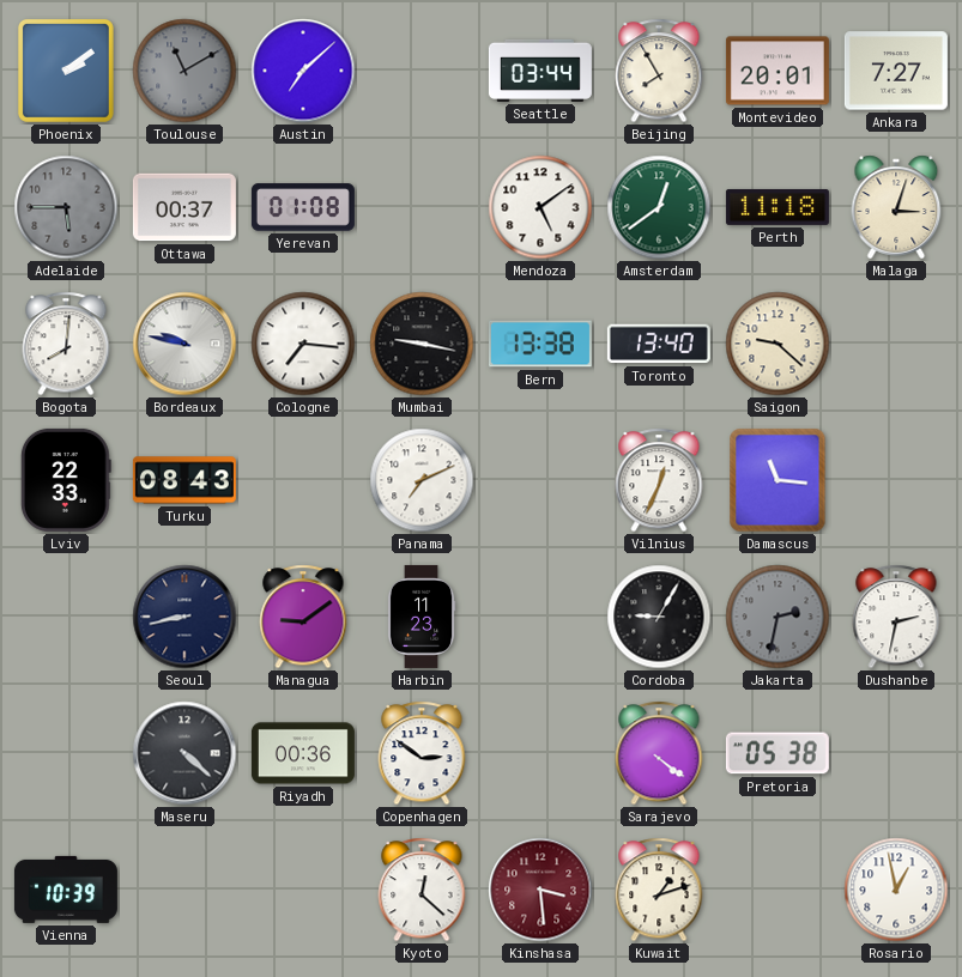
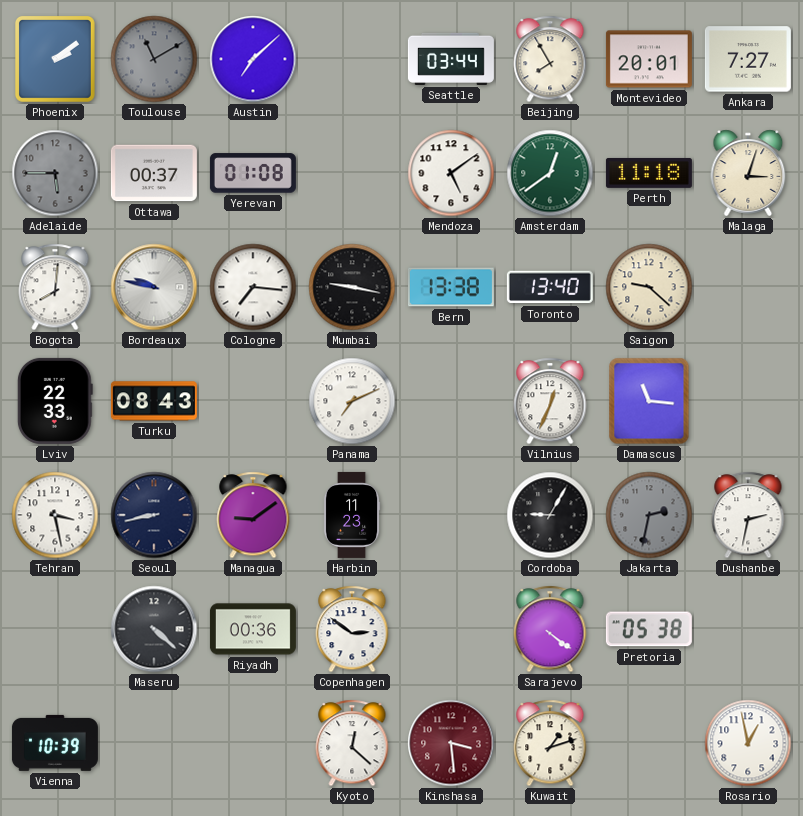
Tehran: none -> 3:28
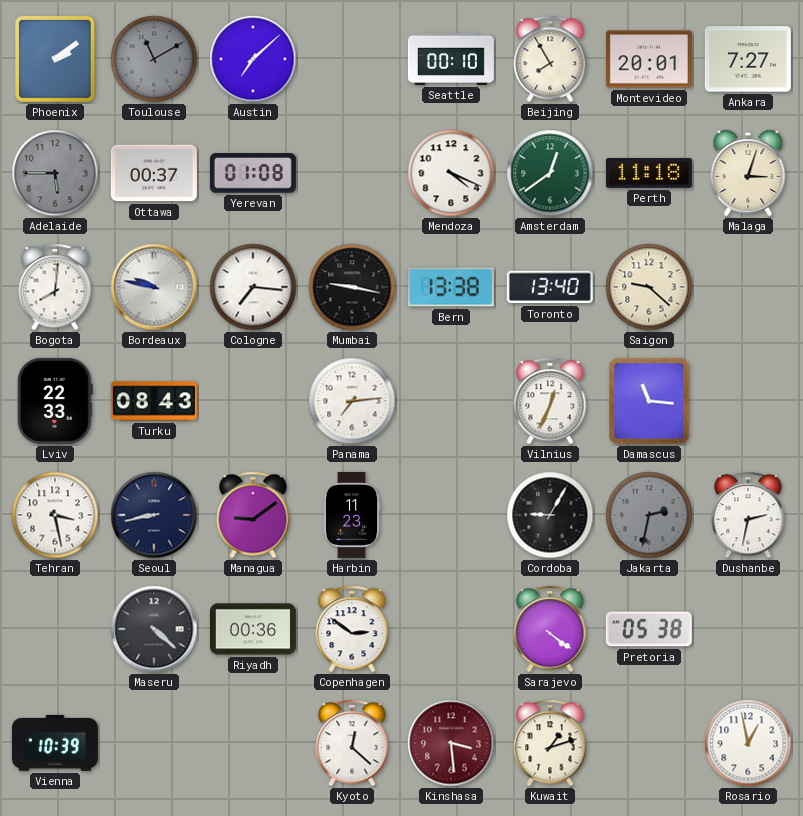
Seattle: 03:44 -> 00:10
Mendoza: 5:09 -> 4:19
Panama: 7:11 -> 7:14
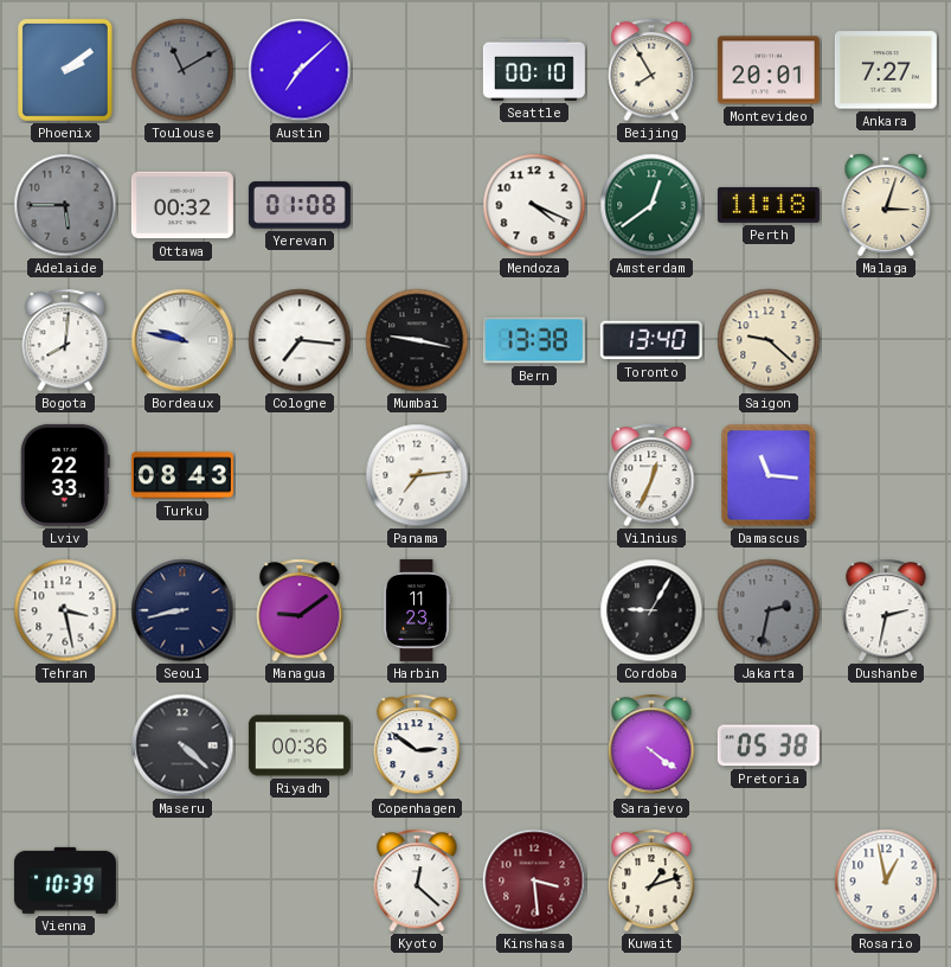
Ottawa: 00:37 -> 00:32
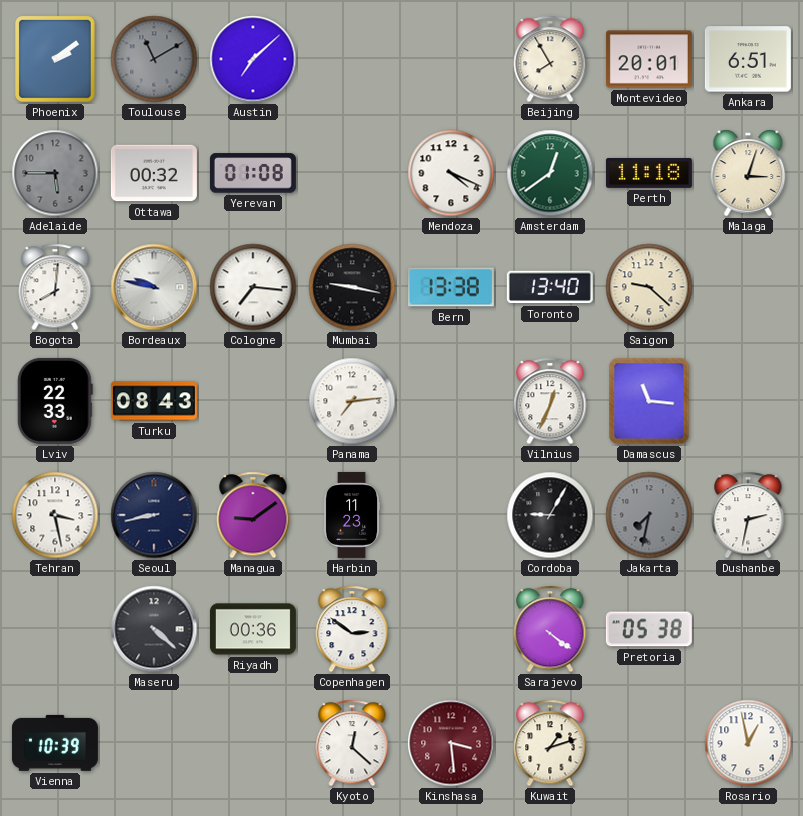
Seattle: 00:10 -> none
Ankara: 7:27 -> 6:51
Jakarta: 2:32 -> 7:32
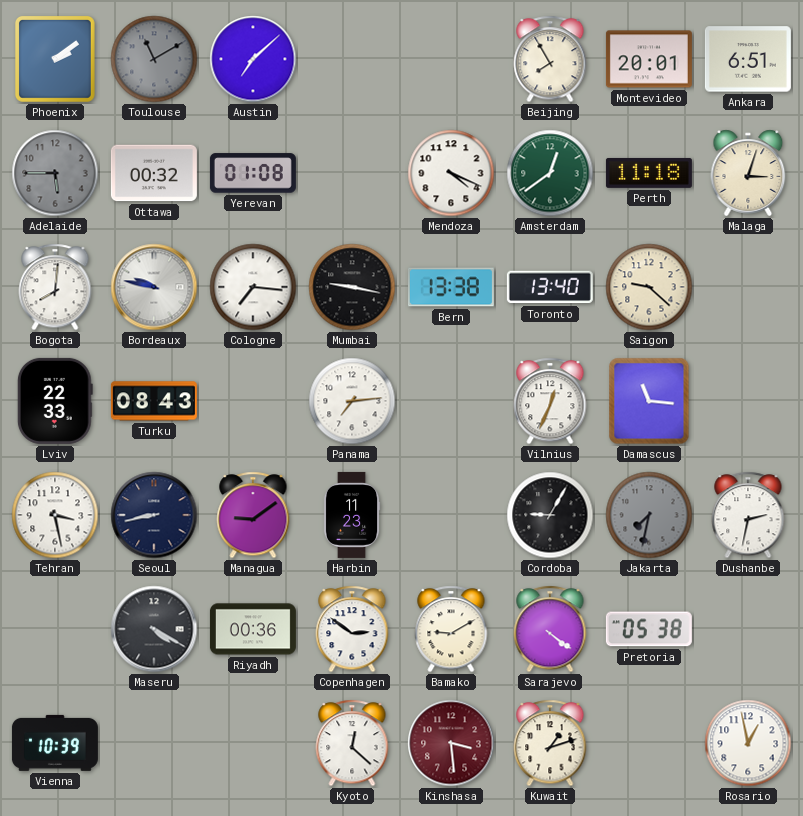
Maseru: 4:22 -> 4:20
Bamako: none -> 9:10
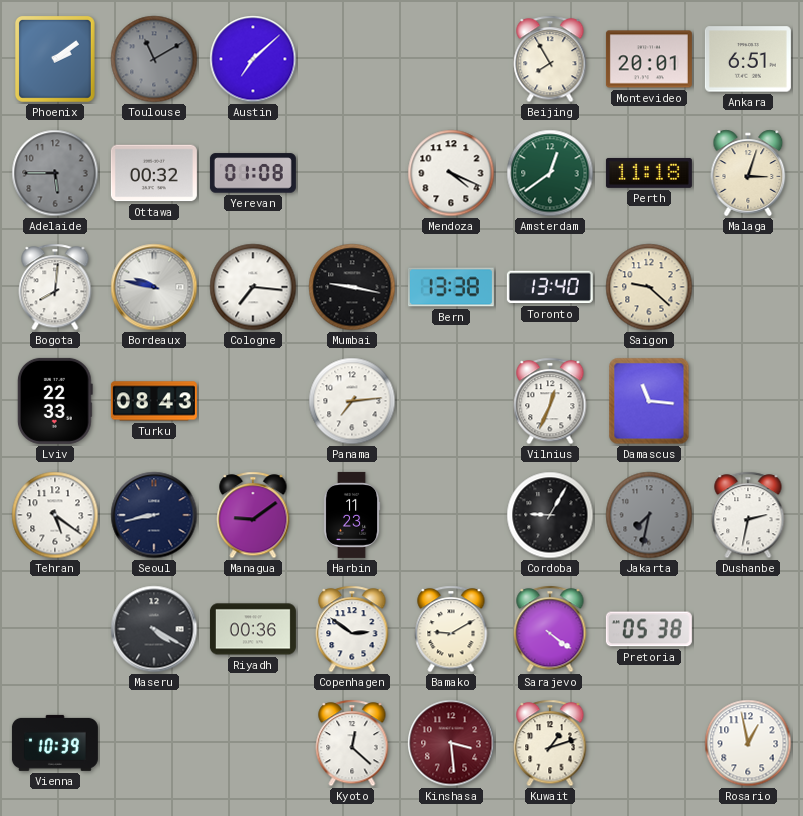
Tehran: 3:28 -> 5:21
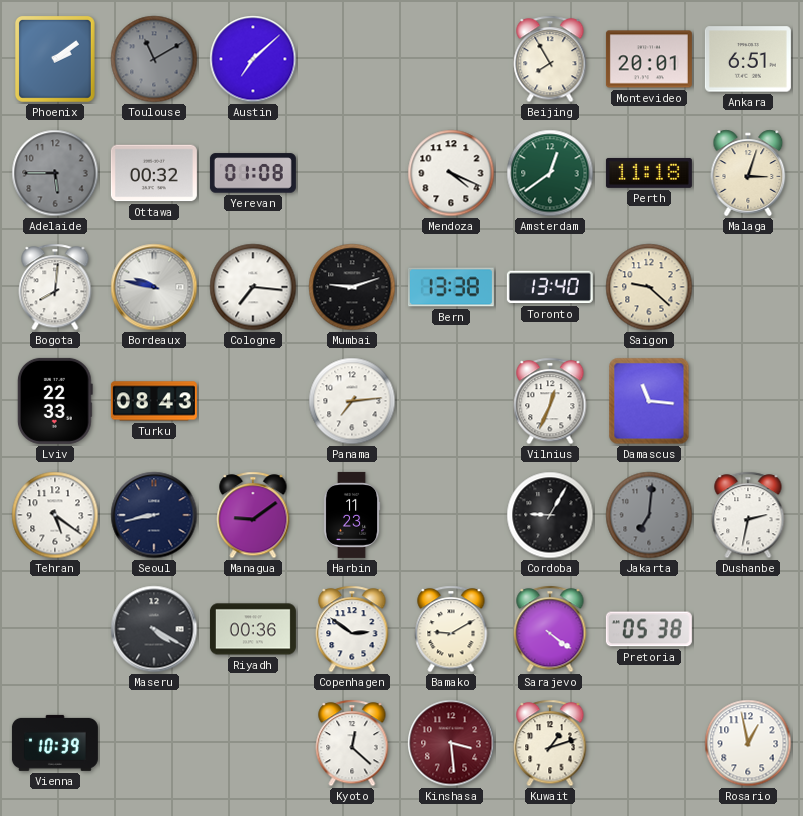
Mumbai: 9:17 -> 9:12
Jakarta: 7:32 -> 7:01
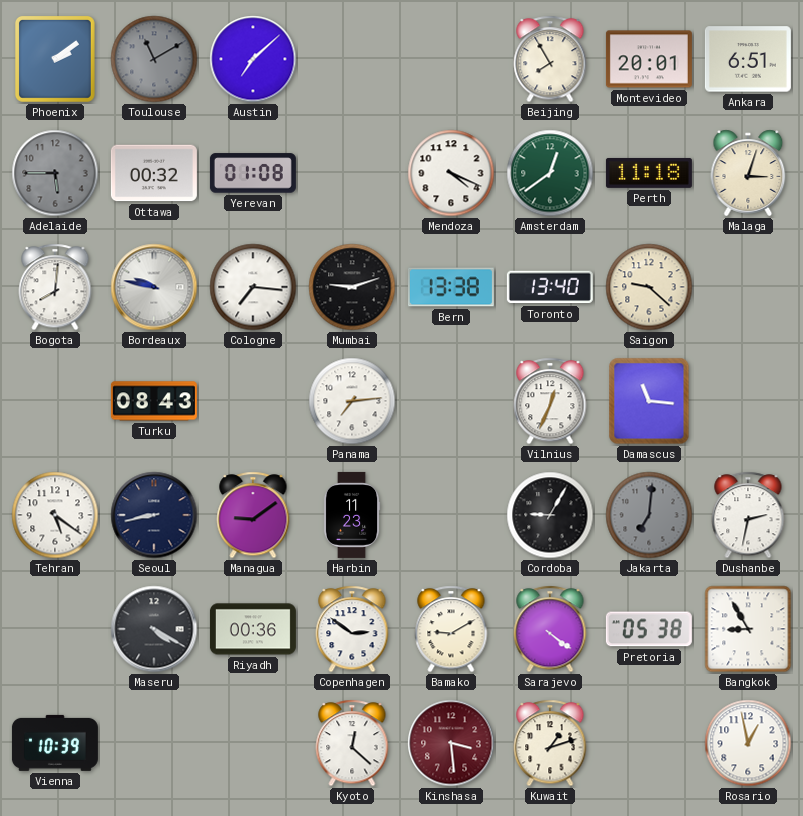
Lviv: 22:33 -> none
Bangkok: none -> 8:55
